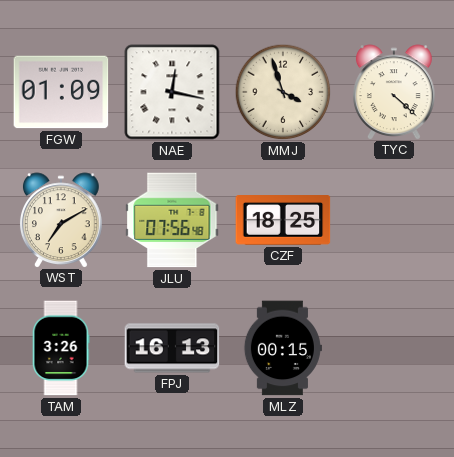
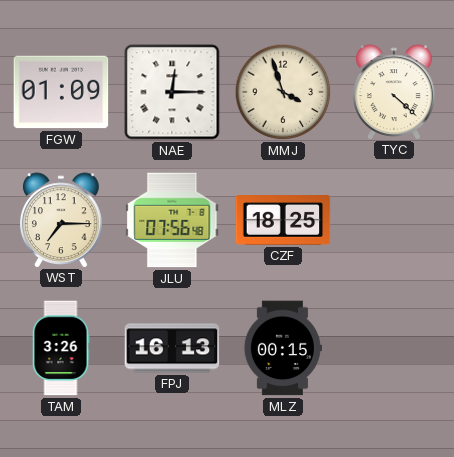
NAE: 12:17 -> 12:15
WST: 7:10 -> 7:15
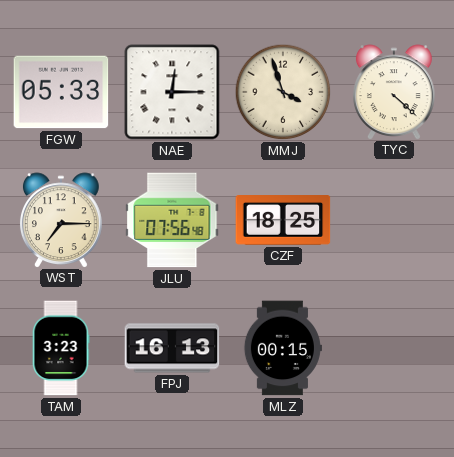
FGW: 01:09 -> 05:33
TAM: 3:26 -> 3:23
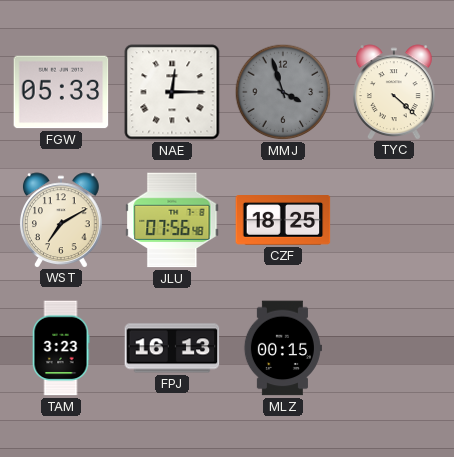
MMJ dial: cream -> grey
WST: 7:15 -> 7:10
